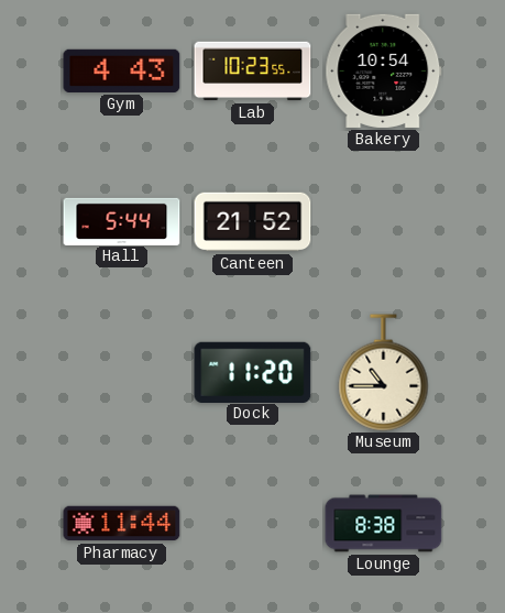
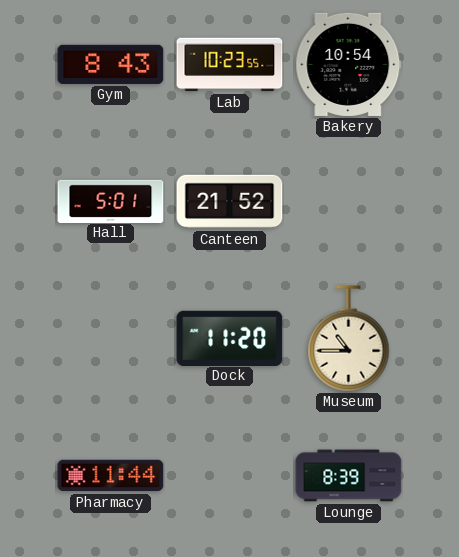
Gym: 4:43 -> 8:43
Hall: 5:44 -> 5:01
Lounge: 8:38 -> 8:39
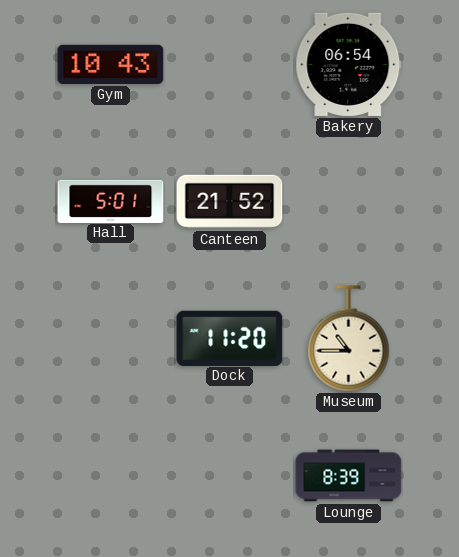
Gym: 8:43 -> 10:43
Lab: 10:23 -> none
Bakery: 10:54 -> 06:54
Pharmacy: 11:44 -> none
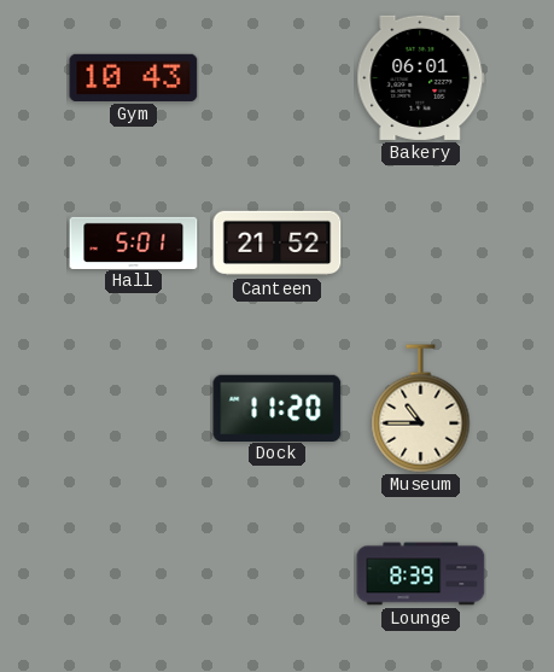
Bakery: 06:54 -> 06:01
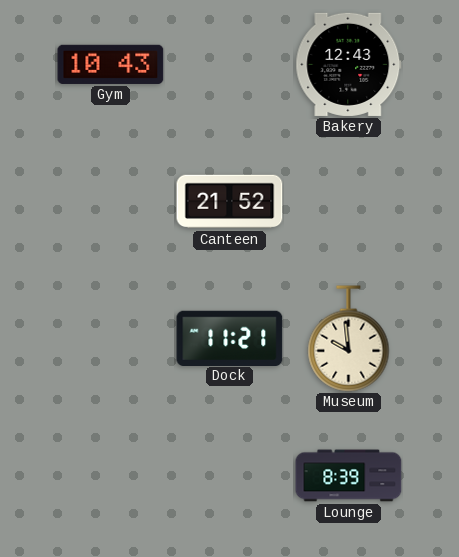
Bakery: 06:01 -> 12:43
Hall: 5:01 -> none
Dock: 11:20 -> 11:21
Museum: 10:45 -> 9:59
